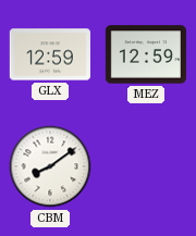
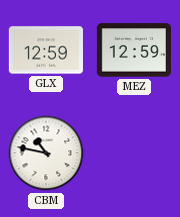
CBM: 8:09 -> 10:47
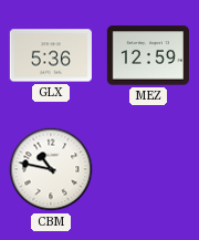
GLX: 12:59 -> 5:36
